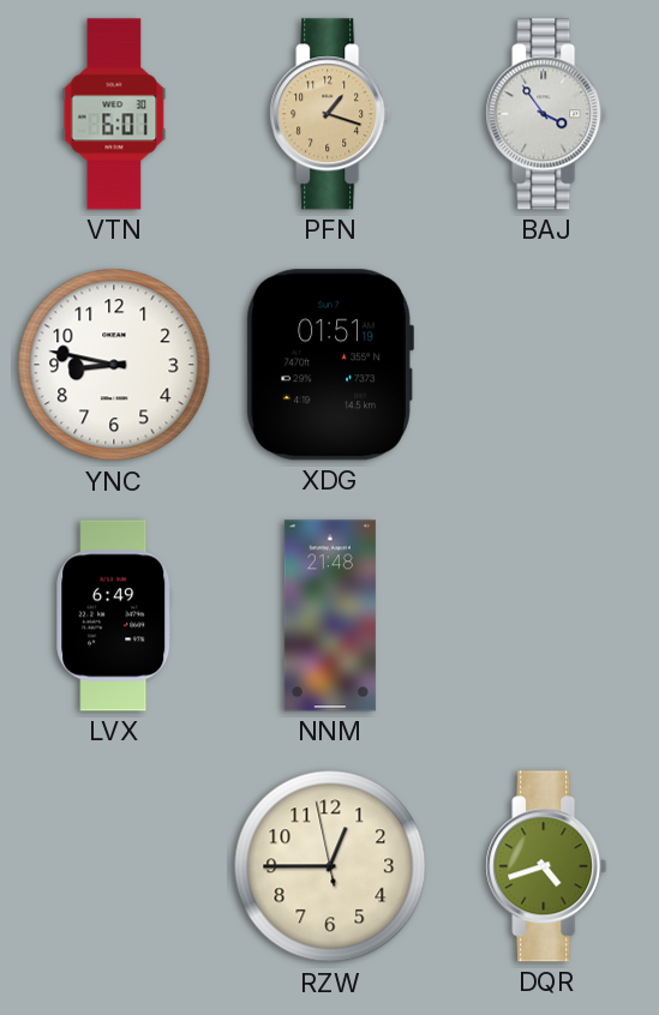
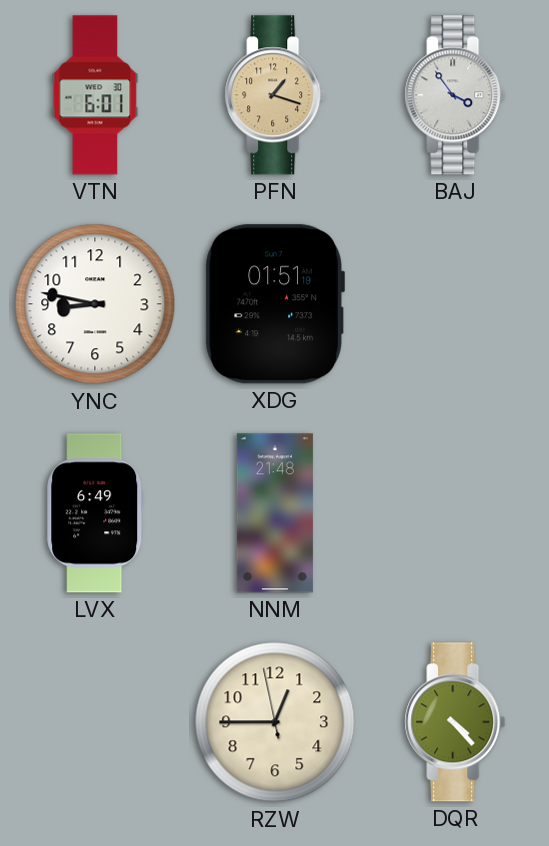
DQR: 4:42 -> 4:23
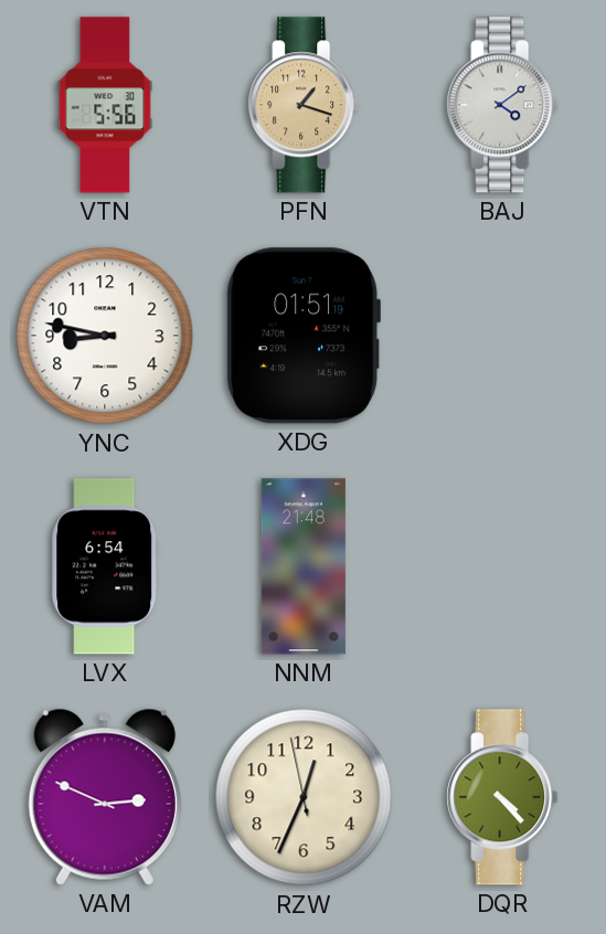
VTN: 6:01 -> 5:56
BAJ: 3:54 -> 4:09
LVX: 6:49 -> 6:54
VAM: none -> 2:49
RZW: 12:44 -> 12:33
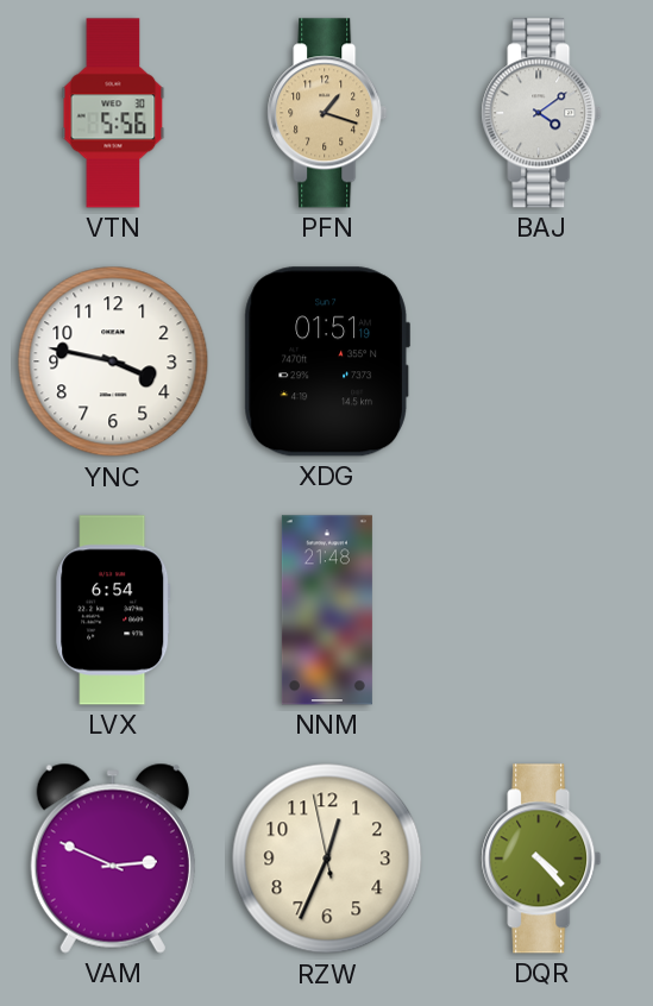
YNC: 8:47 -> 3:47
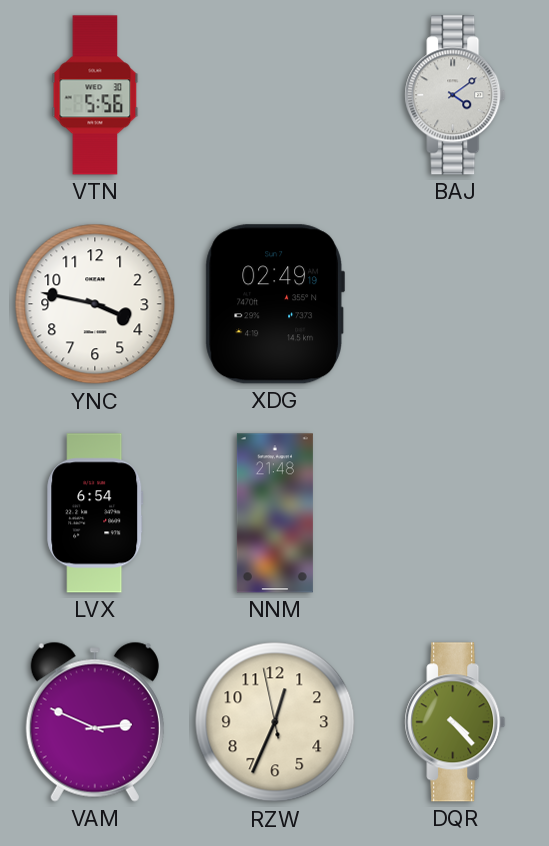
PFN: 1:18 -> none
XDG: 01:51 -> 02:49
